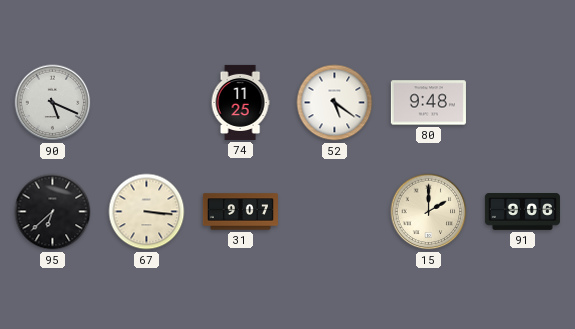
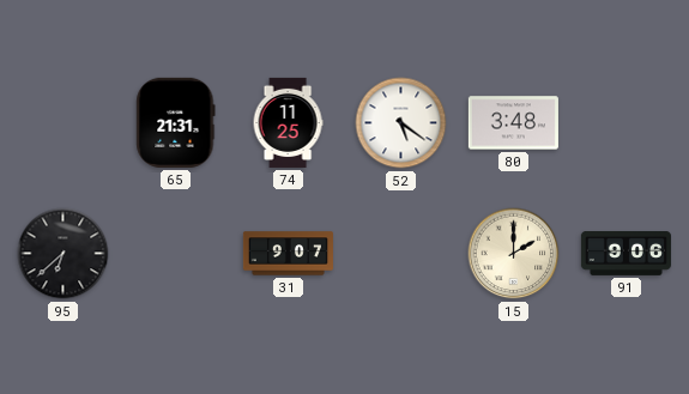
90: 5:19 -> none
65: none -> 21:31
80: 9:48 -> 3:48
67: 3:16 -> none
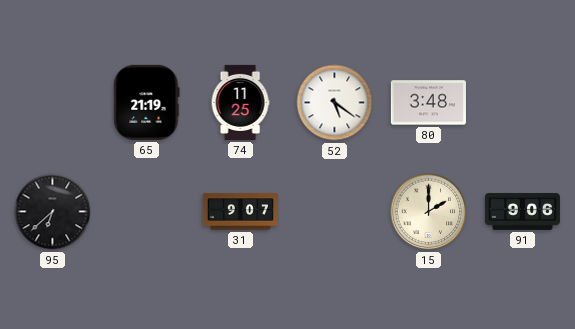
65: 21:31 -> 21:19
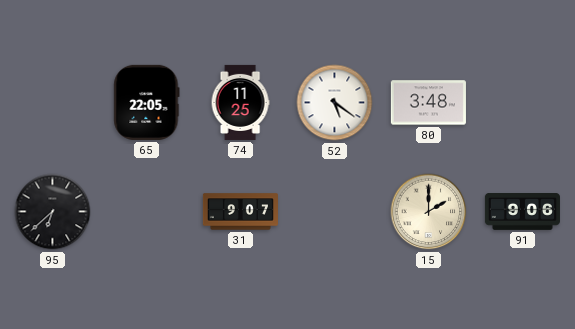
65: 21:19 -> 22:05
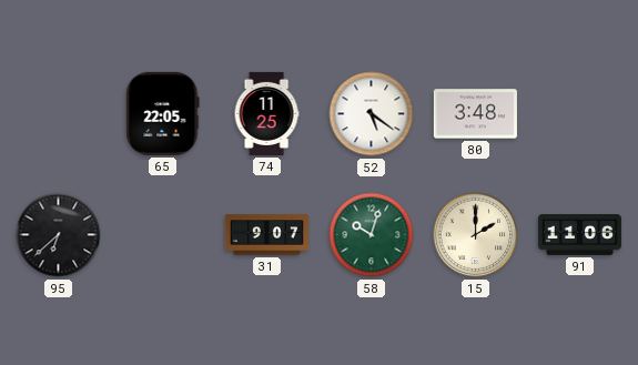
58: none -> 10:03
91: 9:06 -> 11:06
